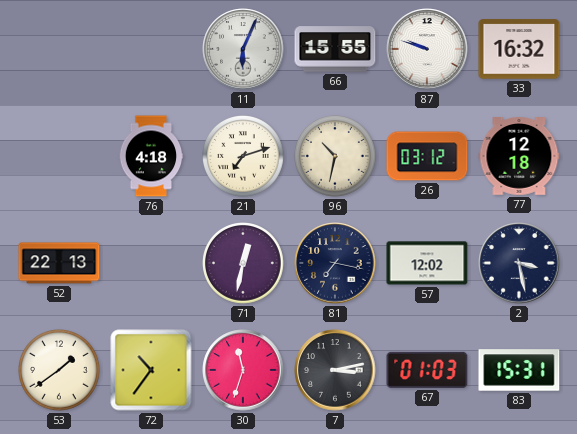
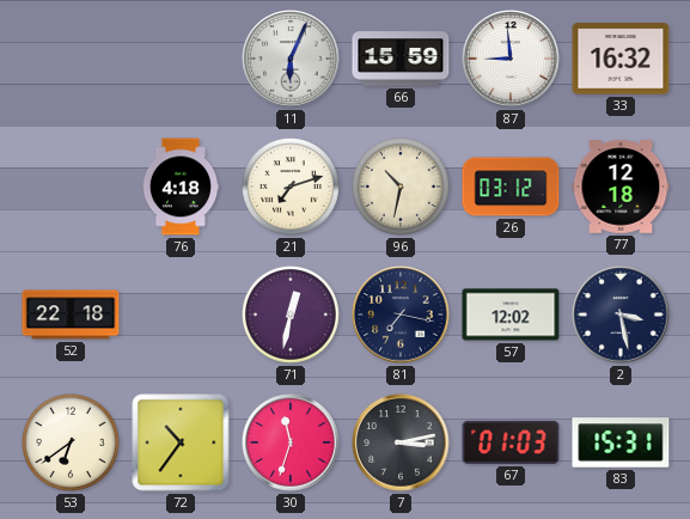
66: 15:55 -> 15:59
87: 9:48 -> 8:59
52: 22:13 -> 22:18
53: 1:39 -> 6:39
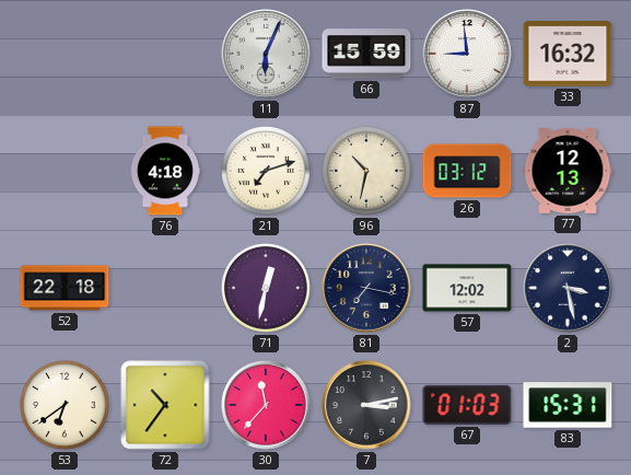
77: 12:18 -> 12:13
30: 11:33 -> 11:37
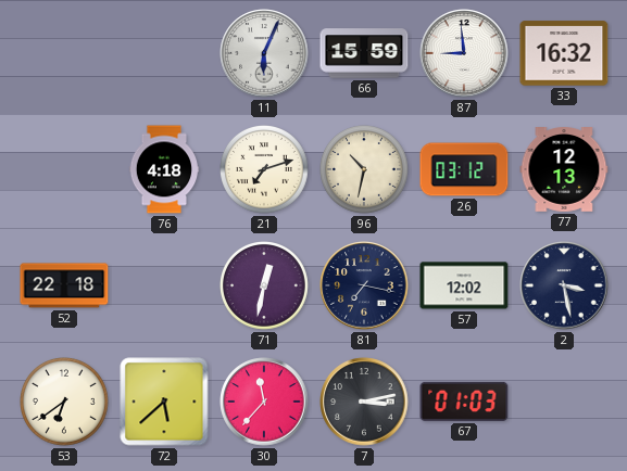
72: 10:36 -> 5:38
83: 15:31 -> none
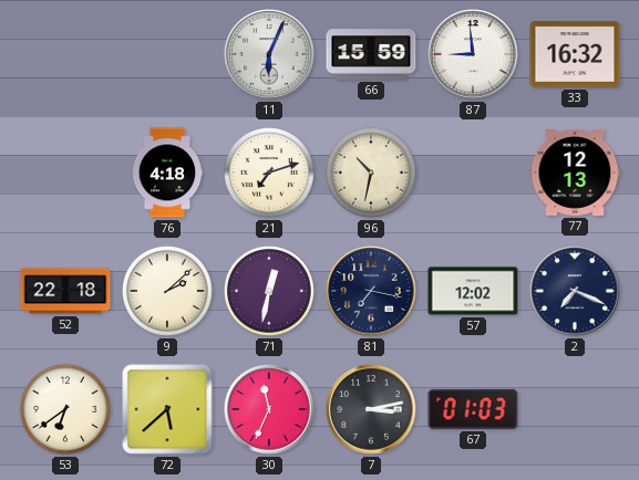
26: 03:12 -> none
9: none -> 2:08
2: 3:28 -> 7:19
30: 11:37 -> 11:34
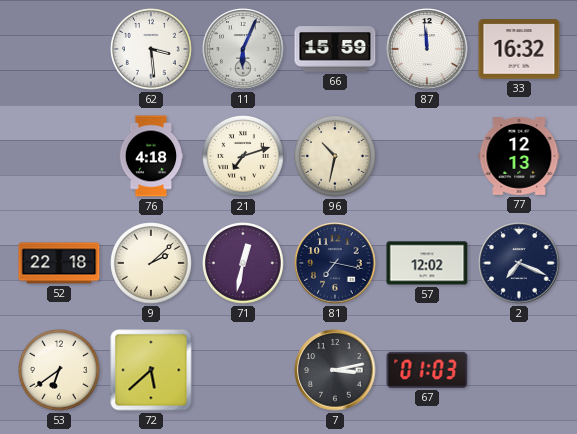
62: none -> 3:29
87: 8:59 -> 11:59
30: 11:34 -> none
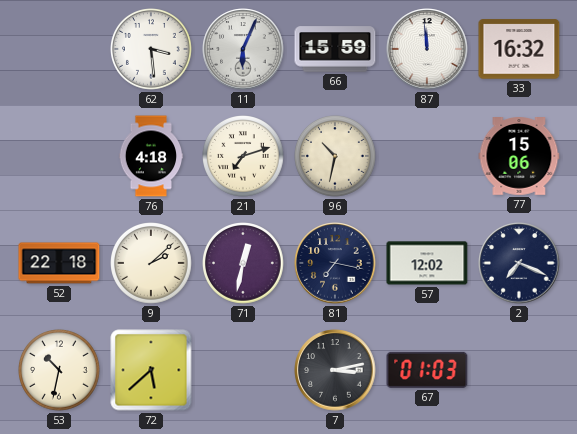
77: 12:13 -> 15:06
53: 6:39 -> 10:32
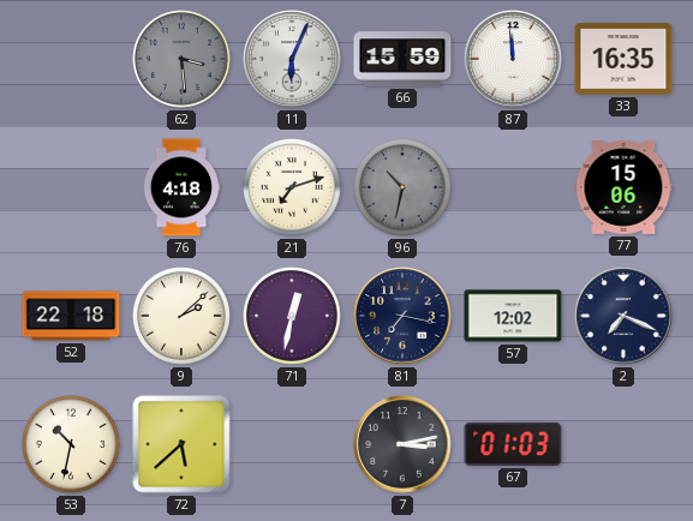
62 dial: white -> grey
33: 16:32 -> 16:35
96 dial: cream -> grey
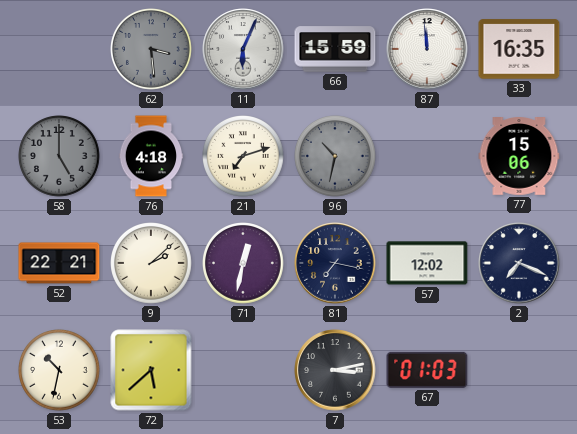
58: none -> 5:00
52: 22:18 -> 22:21
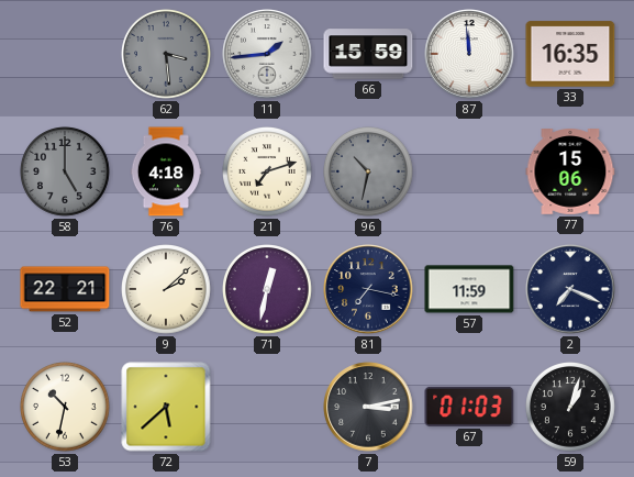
11: 6:04 -> 1:44
57: 12:02 -> 11:59
59: none -> 1:03
